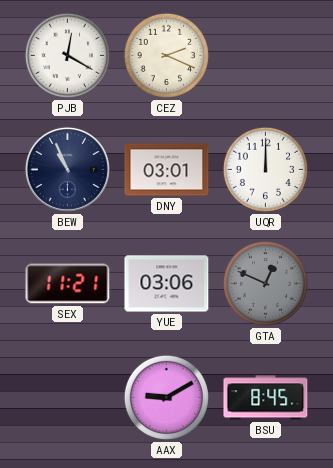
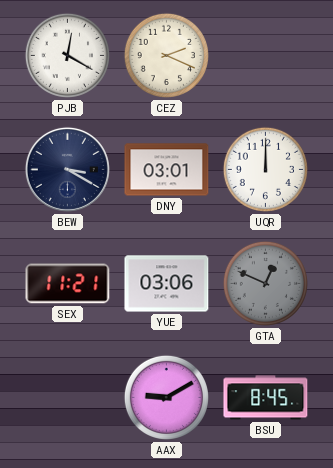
BEW: 10:56 -> 3:20
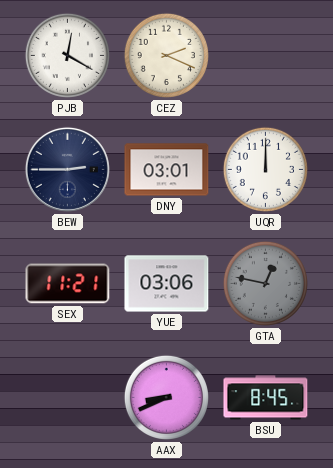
BEW: 3:20 -> 2:45
GTA: 12:49 -> 12:47
AAX: 9:10 -> 8:41
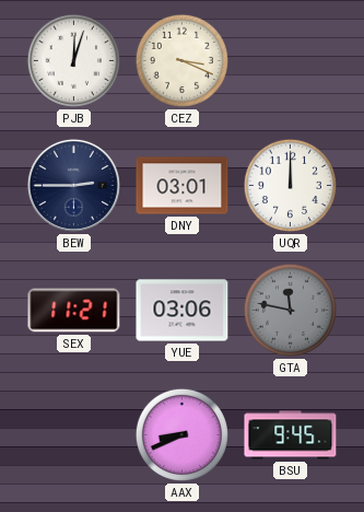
PJB: 12:20 -> 12:03
CEZ: 2:19 -> 3:19
GTA: 12:47 -> 11:47
BSU: 8:45 -> 9:45
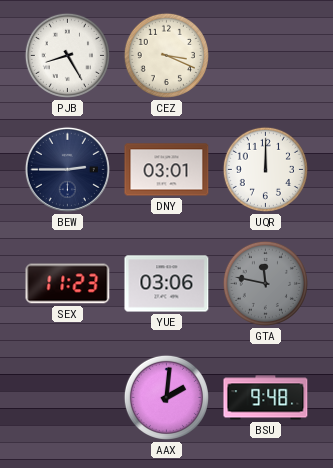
PJB: 12:03 -> 8:25
SEX: 11:21 -> 11:23
AAX: 8:41 -> 2:01
BSU: 9:45 -> 9:48
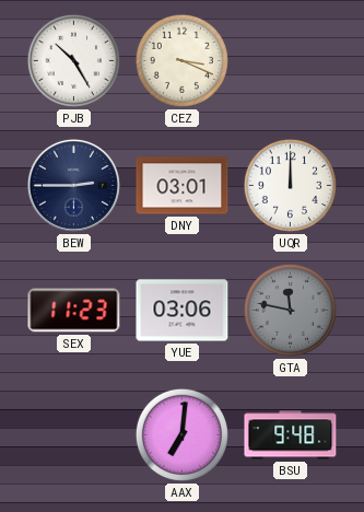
PJB: 8:25 -> 10:25
AAX: 2:01 -> 7:01
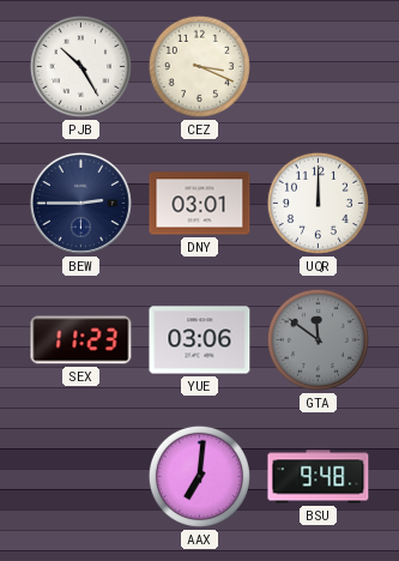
GTA: 11:47 -> 11:51
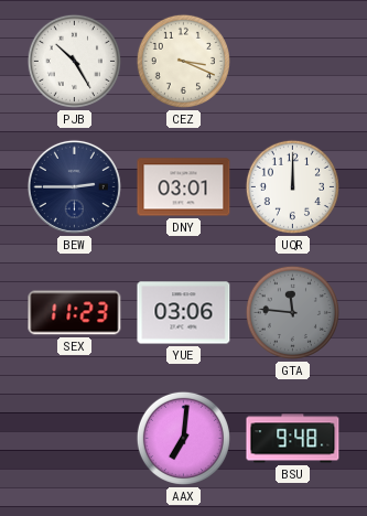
GTA: 11:51 -> 11:46
